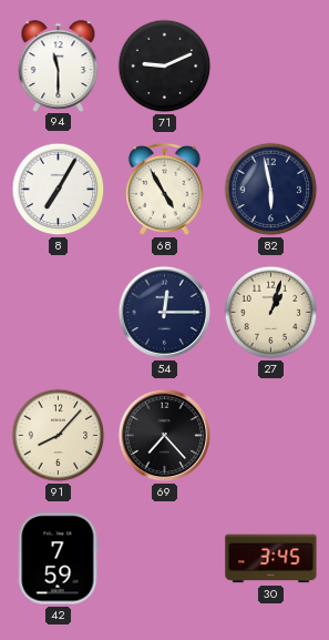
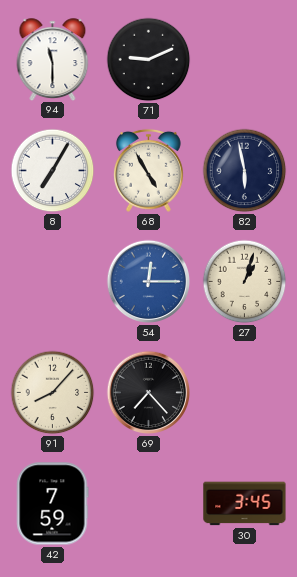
54 dial: navy -> blue
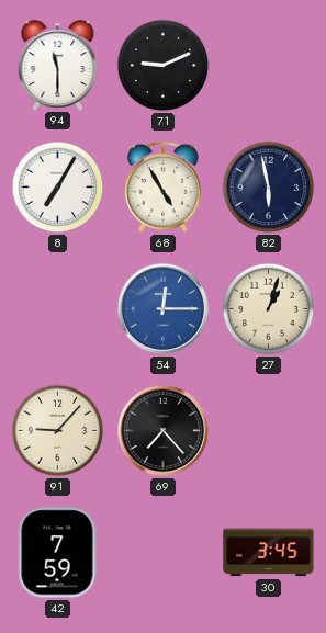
91: 8:07 -> 9:07
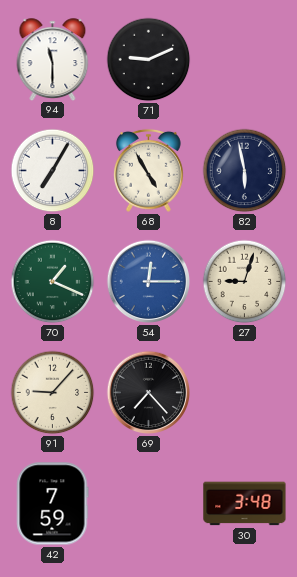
70: none -> 1:19
27: 1:03 -> 9:03
30: 3:45 -> 3:48
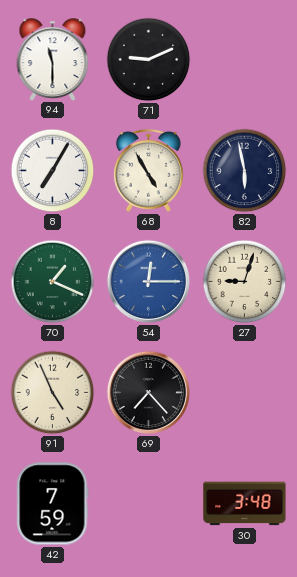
91: 9:07 -> 4:56
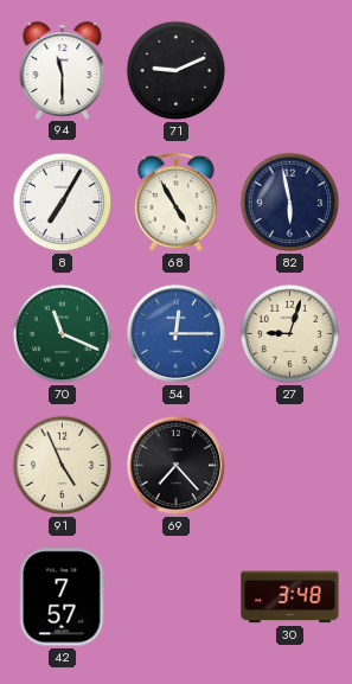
70: 1:19 -> 11:19
42: 7:59 -> 7:57
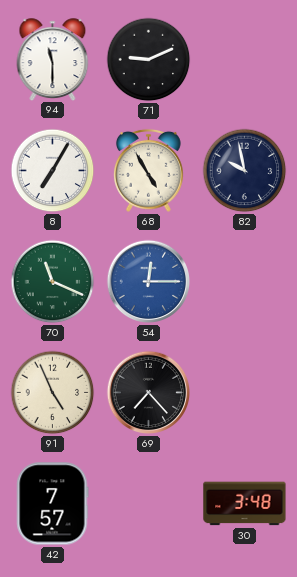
82: 5:58 -> 9:58
27: 9:03 -> none
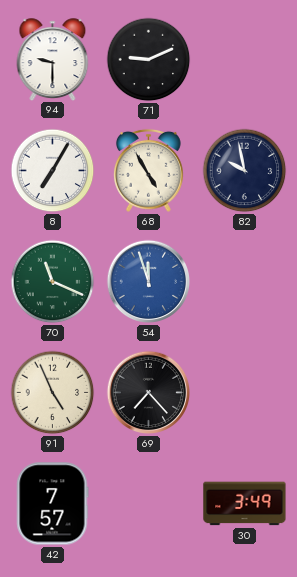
94: 11:30 -> 9:30
54: 12:15 -> 11:57
30: 3:48 -> 3:49
